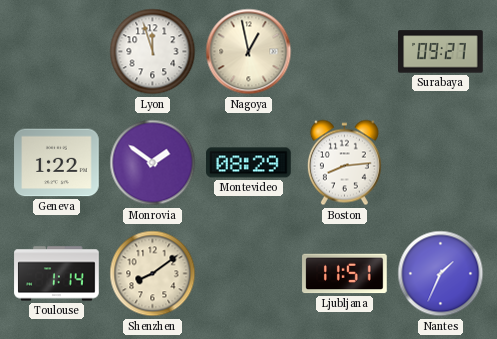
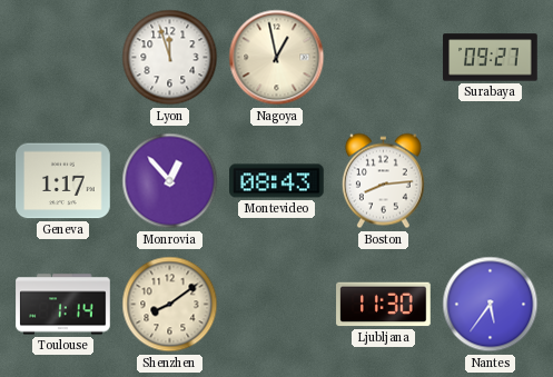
Geneva: 1:22 -> 1:17
Monrovia: 1:51 -> 12:53
Montevideo: 08:29 -> 08:43
Ljubljana: 11:51 -> 11:30
Nantes: 1:34 -> 5:36
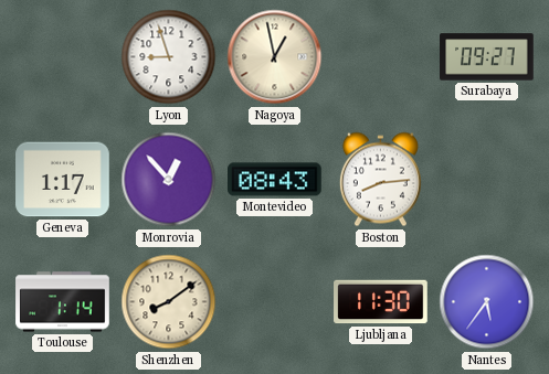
Lyon: 11:57 -> 8:57
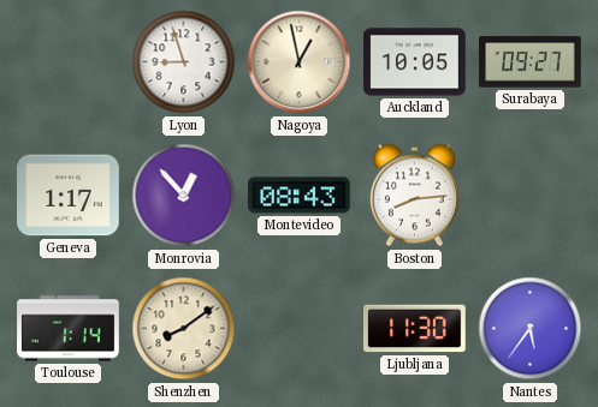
Auckland: none -> 10:05
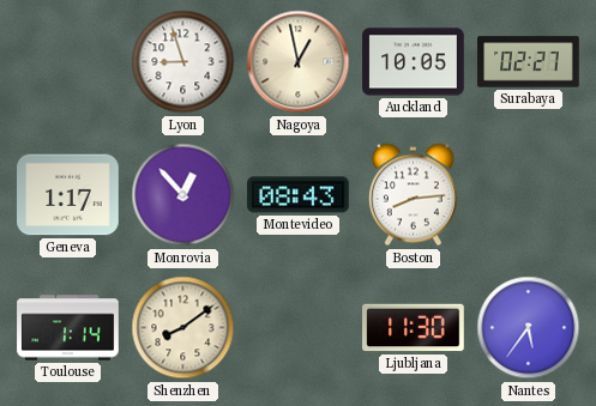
Surabaya: 09:27 -> 02:27
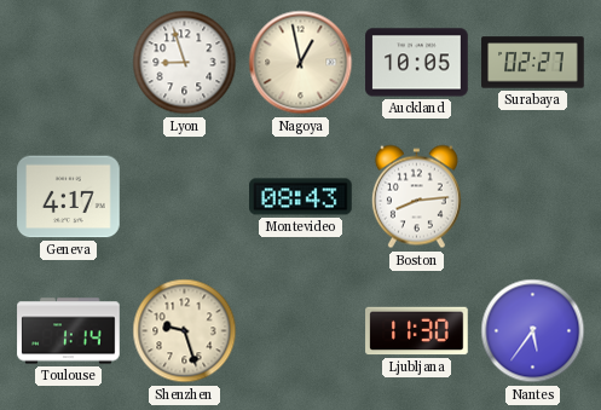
Geneva: 1:17 -> 4:17
Monrovia: 12:53 -> none
Shenzhen: 8:09 -> 9:27
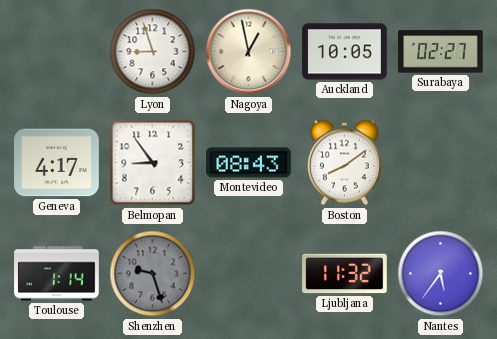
Belmopan: none -> 8:54
Boston: 8:14 -> 8:09
Shenzhen dial: cream -> grey
Ljubljana: 11:30 -> 11:32
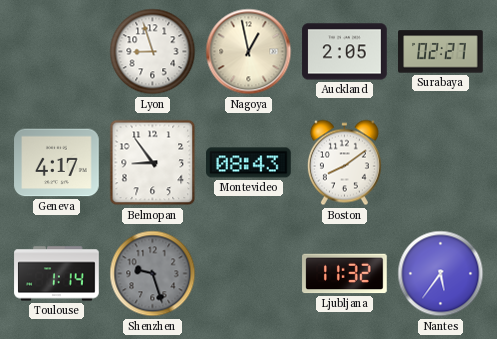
Auckland: 10:05 -> 2:05
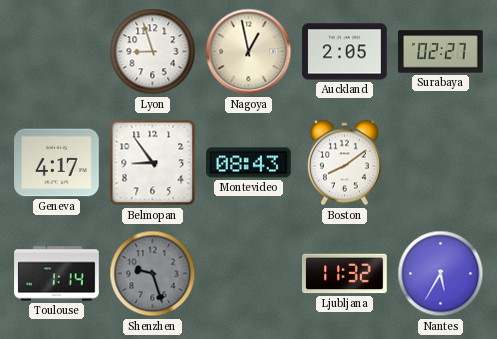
Nantes: 5:36 -> 5:35
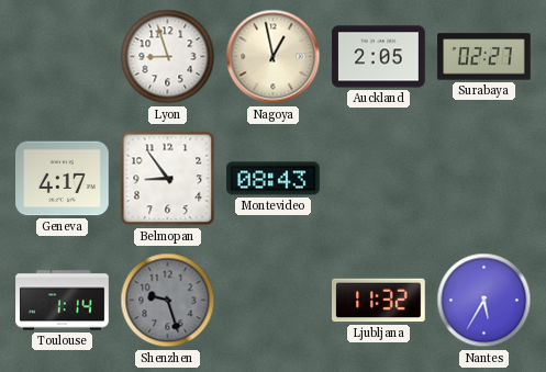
Boston: 8:09 -> none
